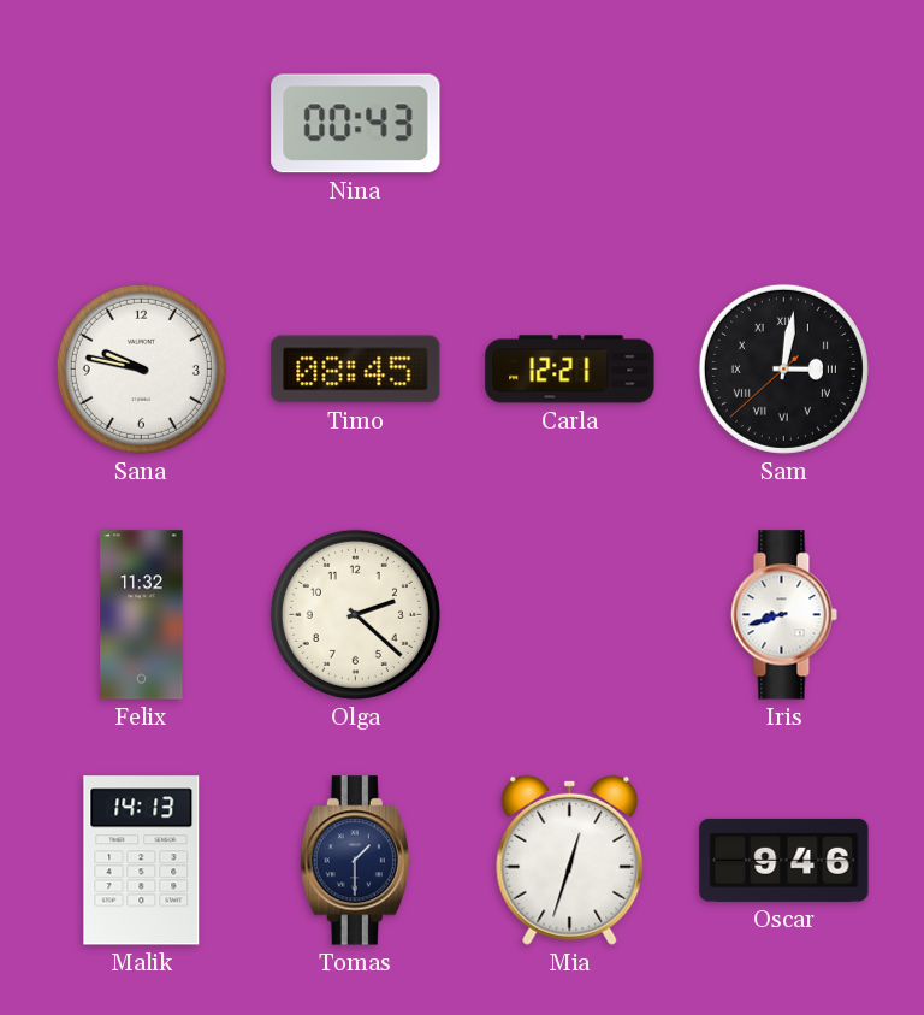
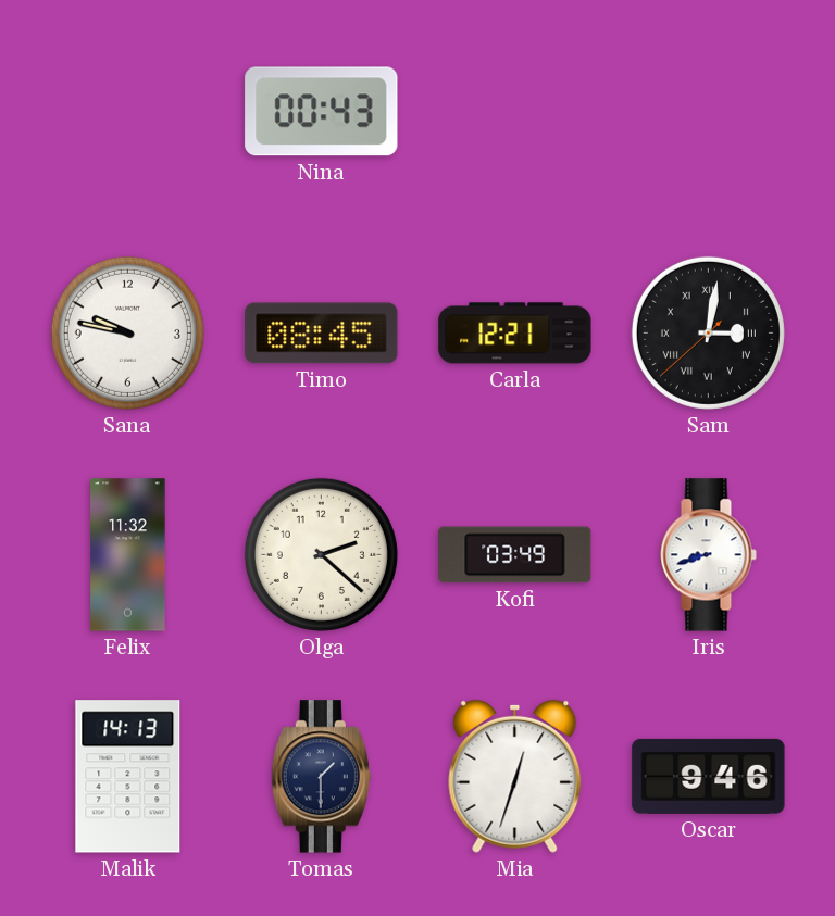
Kofi: none -> 03:49
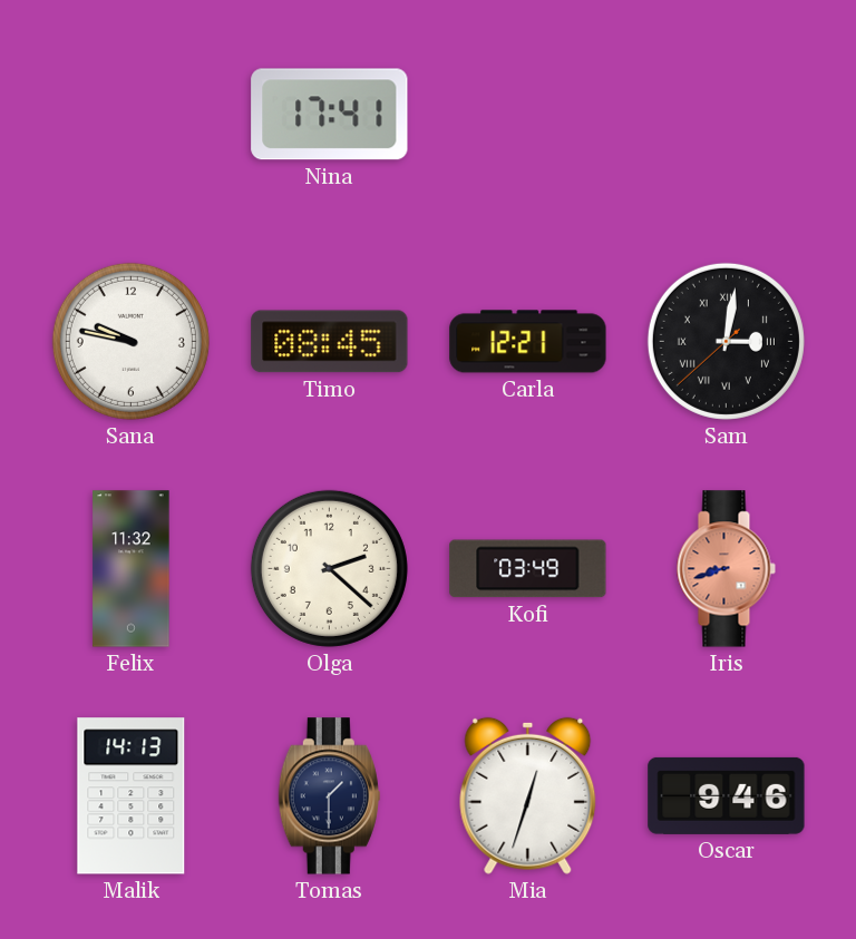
Nina: 00:43 -> 17:41
Iris dial: white -> salmon
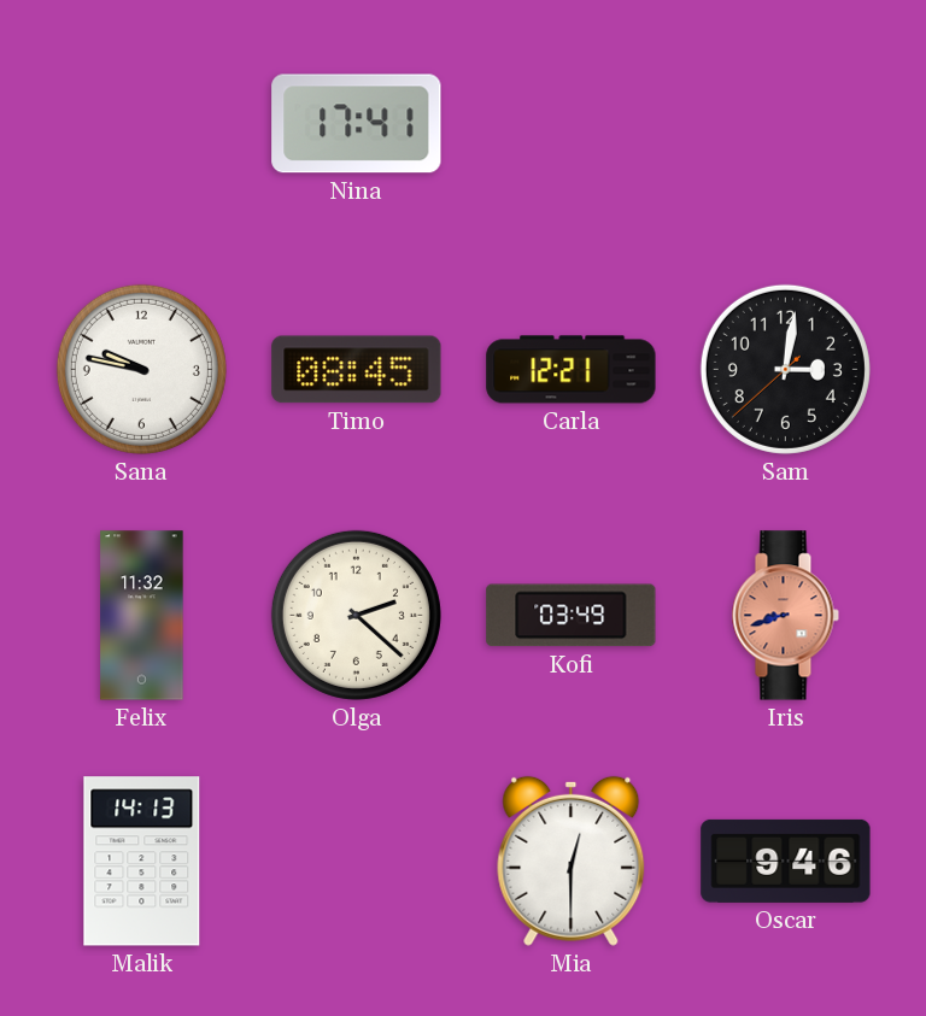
Sam numerals: Roman -> Arabic
Tomas: 1:30 -> none
Mia: 12:33 -> 12:30
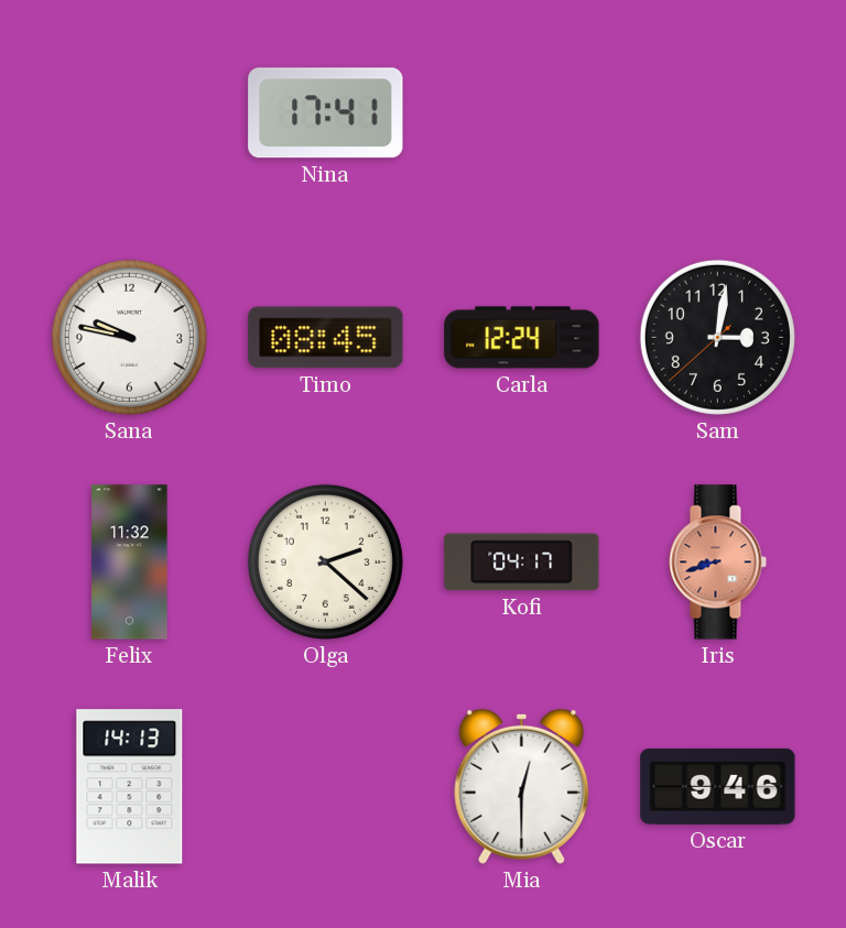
Carla: 12:21 -> 12:24
Kofi: 03:49 -> 04:17
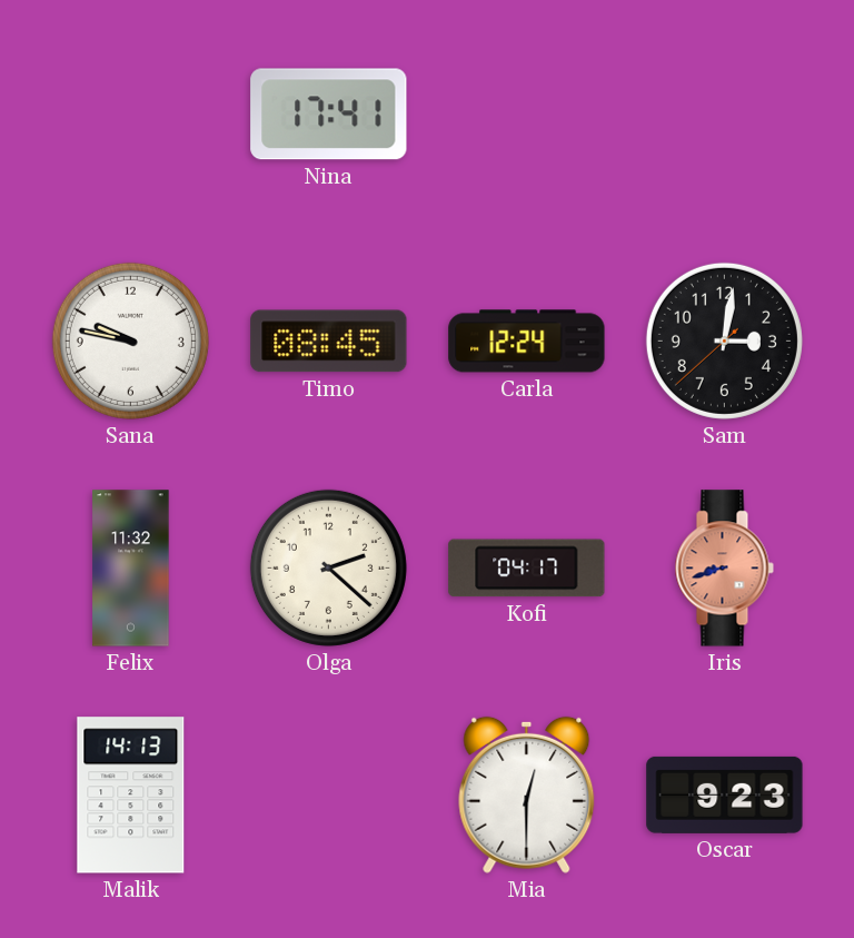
Oscar: 9:46 -> 9:23
